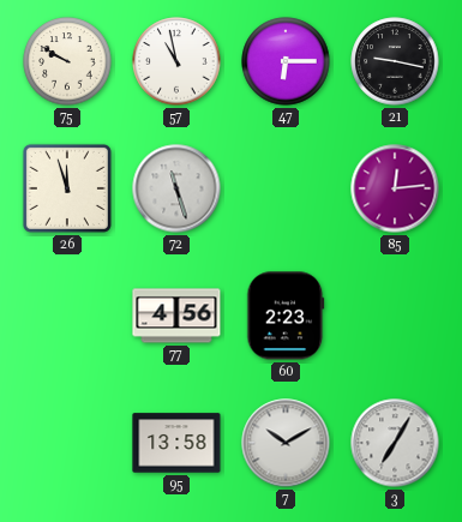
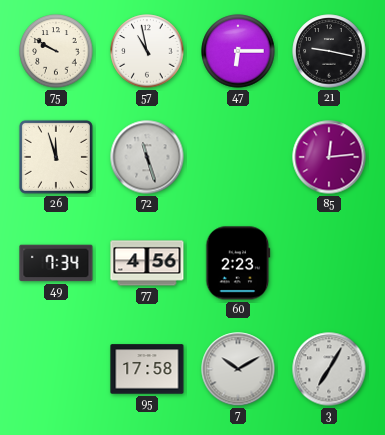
49: none -> 7:34
95: 13:58 -> 17:58
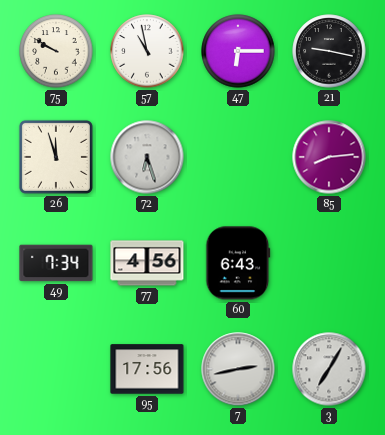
72: 11:27 -> 6:27
85: 12:14 -> 8:14
60: 2:23 -> 6:43
95: 17:58 -> 17:56
7: 10:10 -> 2:43
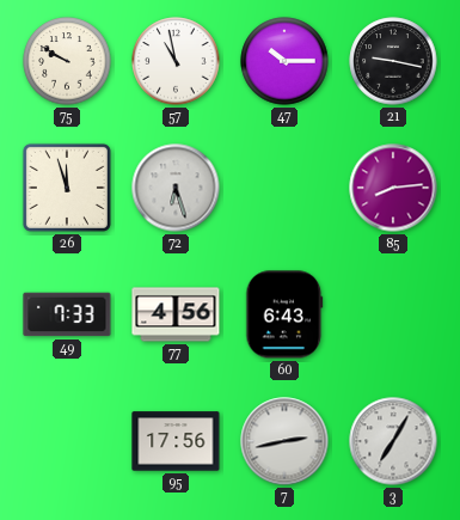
47: 6:15 -> 10:15
49: 7:34 -> 7:33
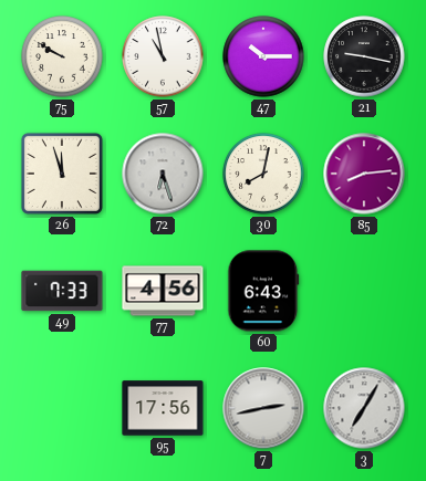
30: none -> 8:02
